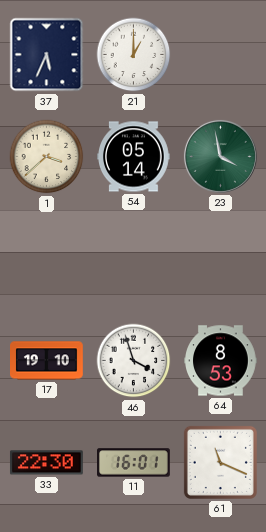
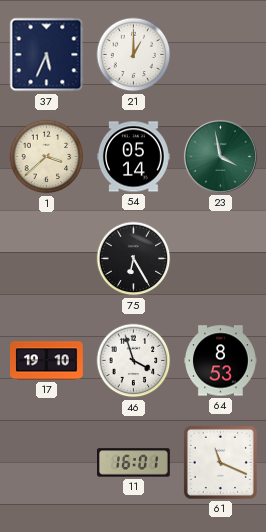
75: none -> 6:25
33: 22:30 -> none
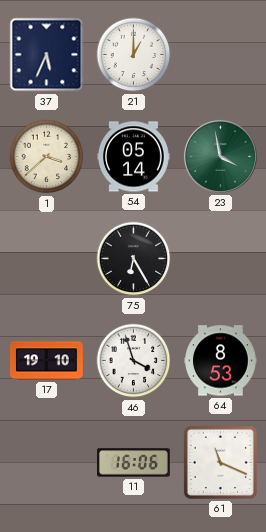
11: 16:01 -> 16:06
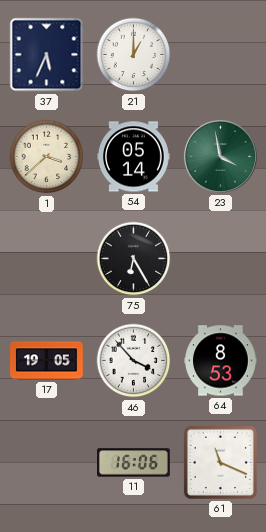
17: 19:10 -> 19:05
46: 3:57 -> 3:53
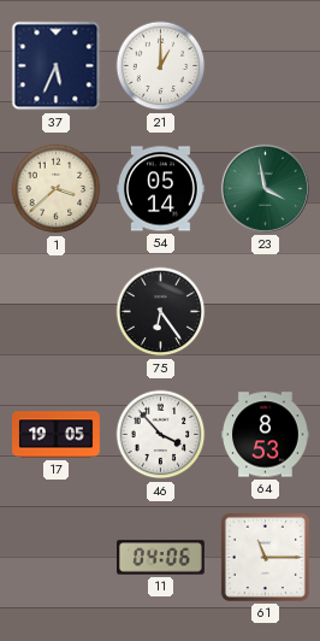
75: 6:25 -> 6:24
11: 16:06 -> 04:06
61: 11:19 -> 11:15
